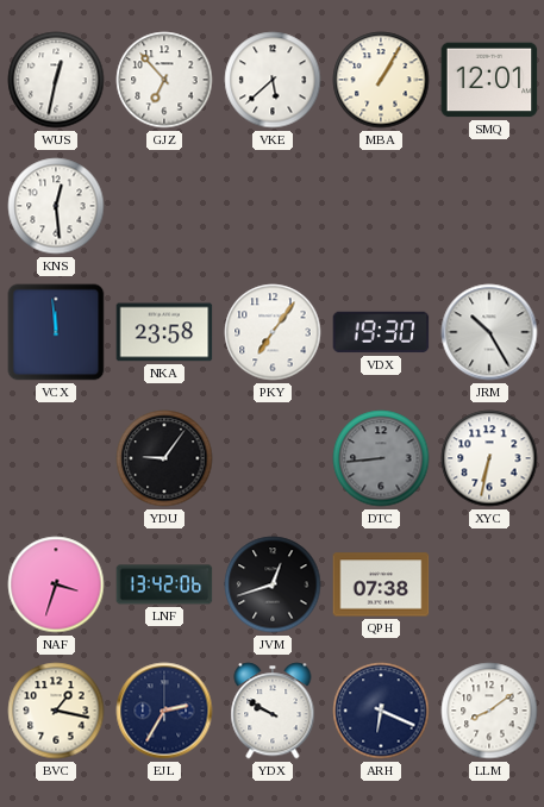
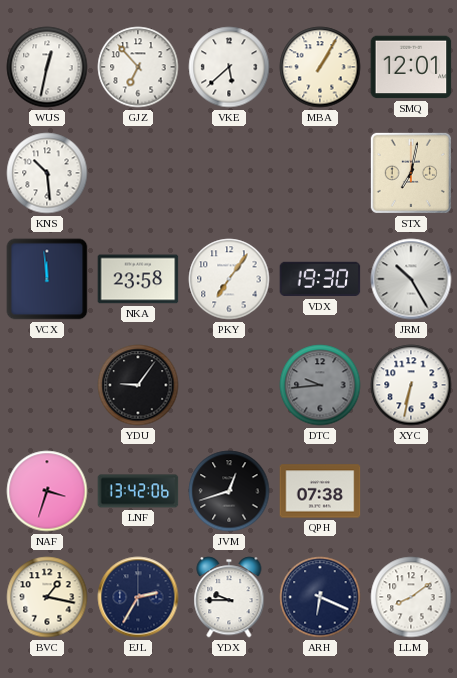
KNS: 12:29 -> 10:29
STX: none -> 7:02
DTC: 8:44 -> 9:44
YDX: 9:50 -> 9:45
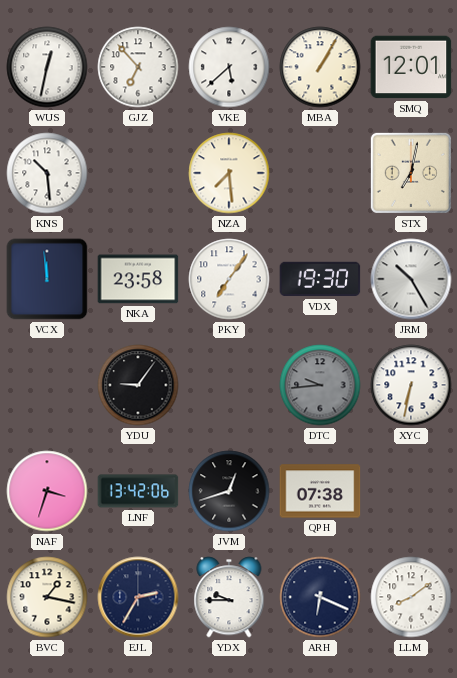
NZA: none -> 7:29
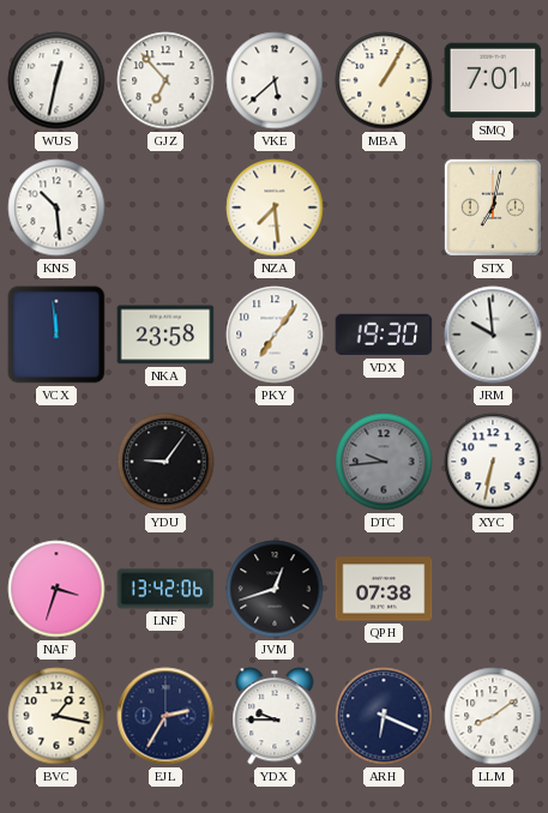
SMQ: 12:01 -> 7:01
JRM: 10:25 -> 9:59
